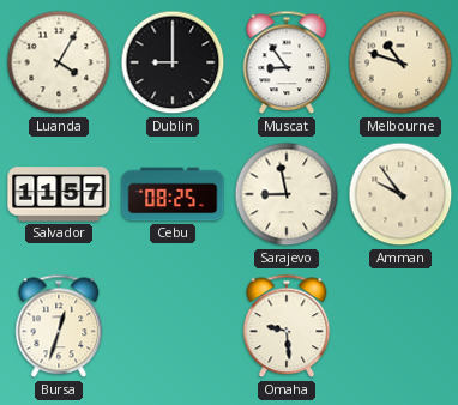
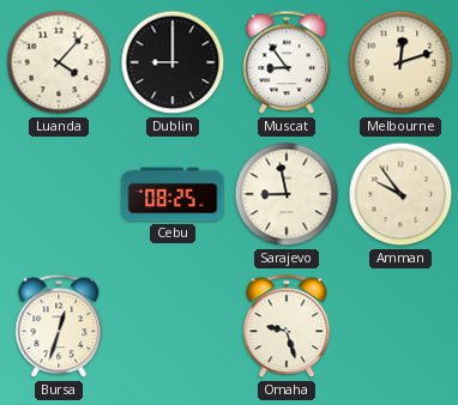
Luanda: 4:05 -> 4:07
Melbourne: 10:48 -> 12:12
Salvador: 11:57 -> none
Omaha: 9:29 -> 9:27
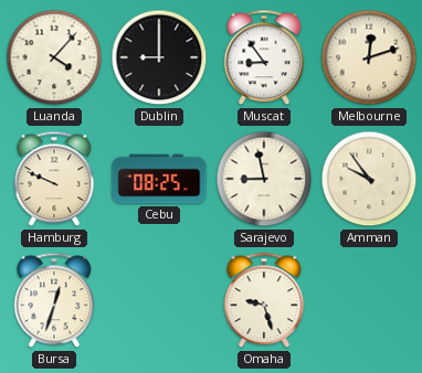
Hamburg: none -> 9:49
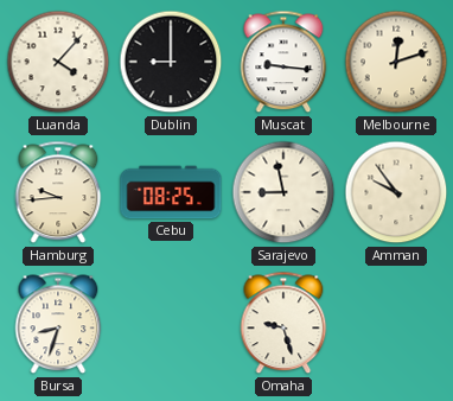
Muscat: 8:54 -> 9:16
Hamburg: 9:49 -> 9:44
Bursa: 12:33 -> 8:33
